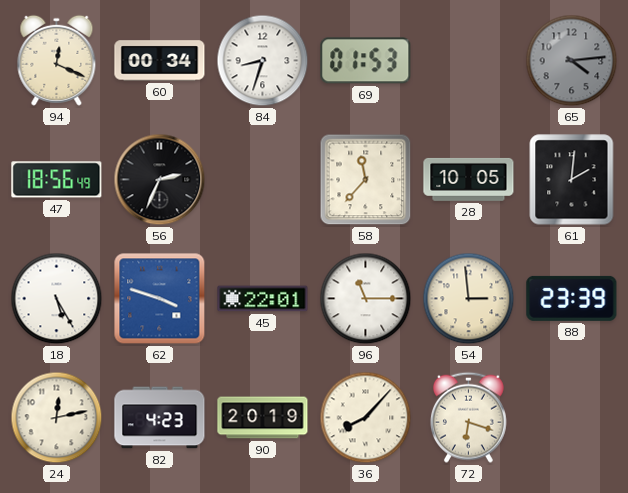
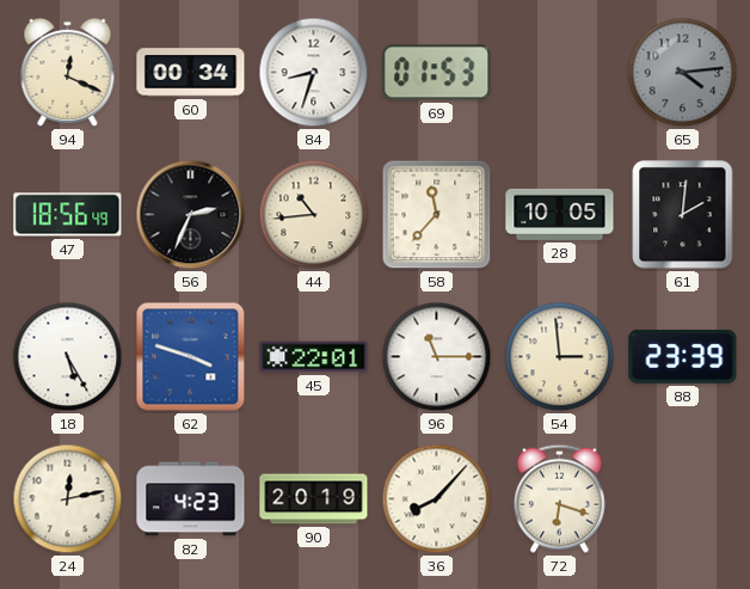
44: none -> 10:44
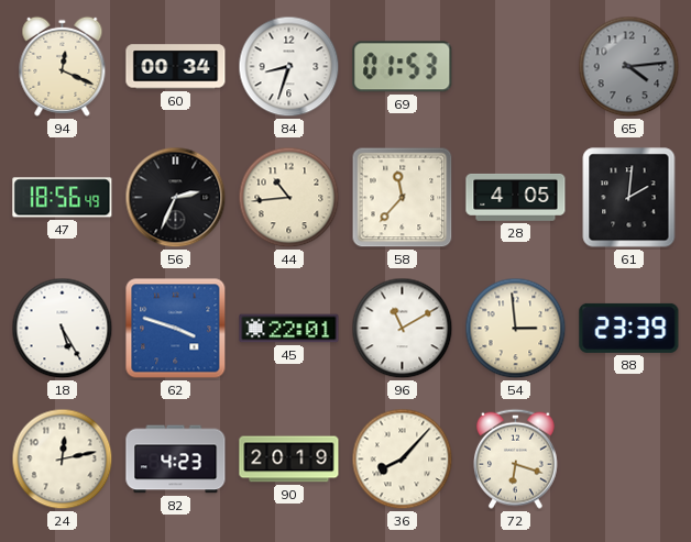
28: 10:05 -> 4:05
96: 11:15 -> 11:10
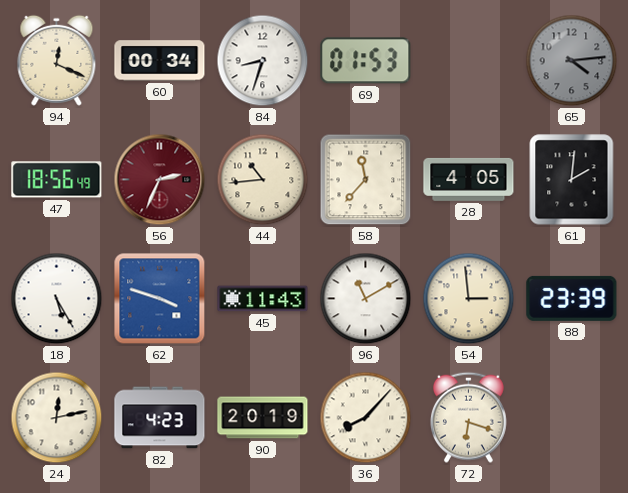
56 dial: black -> burgundy
45: 22:01 -> 11:43
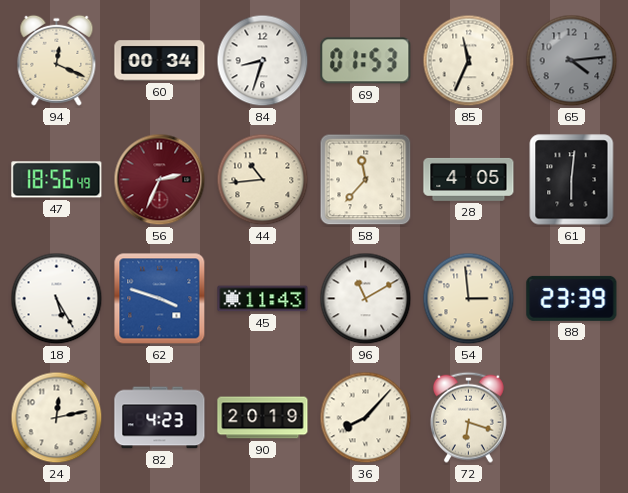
85: none -> 11:34
61: 2:01 -> 6:01
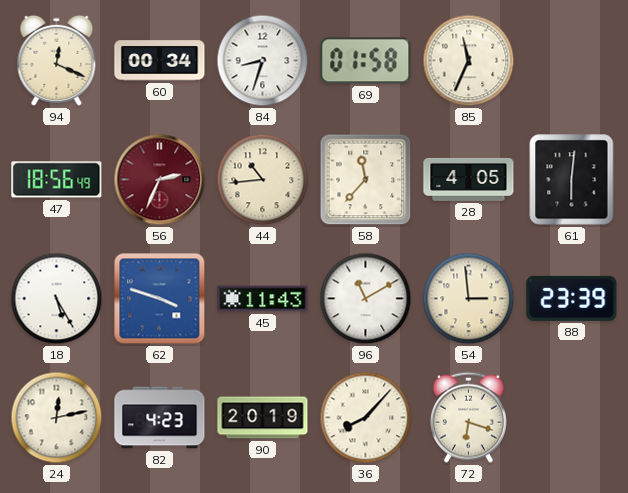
69: 01:53 -> 01:58
65: 4:14 -> none
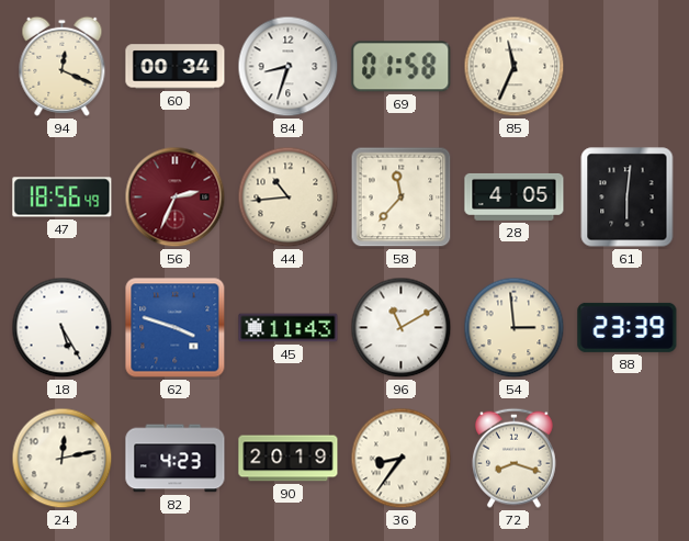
36: 8:07 -> 8:36
72: 6:18 -> 8:18
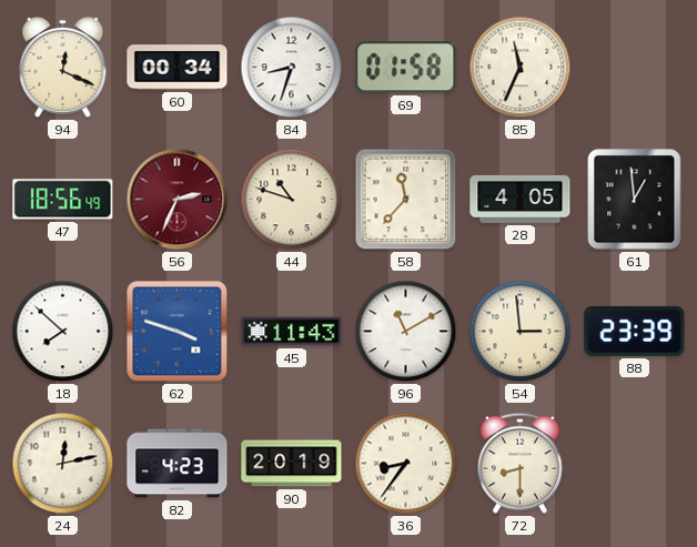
44: 10:44 -> 10:48
61: 6:01 -> 12:59
18: 5:25 -> 7:52
72: 8:18 -> 8:30
